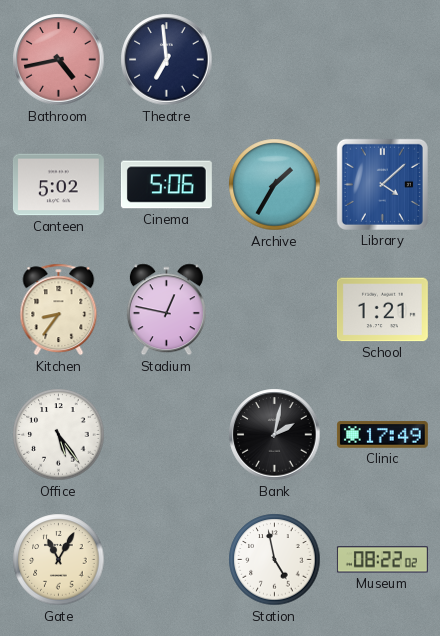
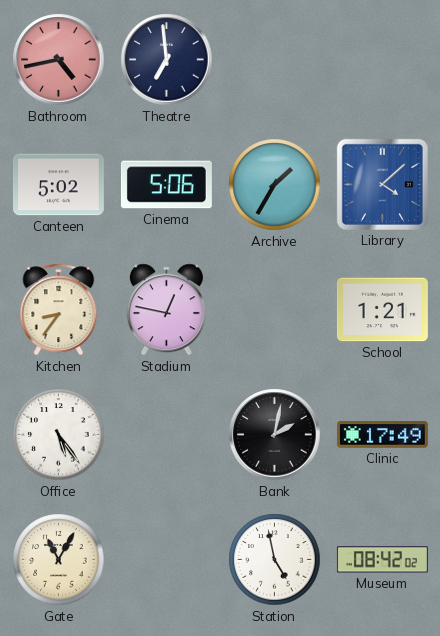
Museum: 08:22 -> 08:42
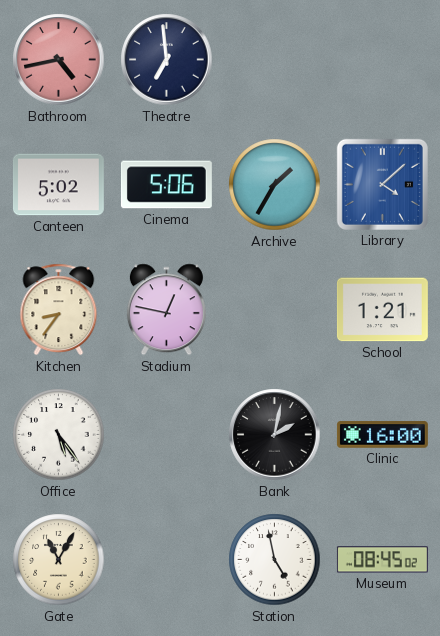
Clinic: 17:49 -> 16:00
Museum: 08:42 -> 08:45
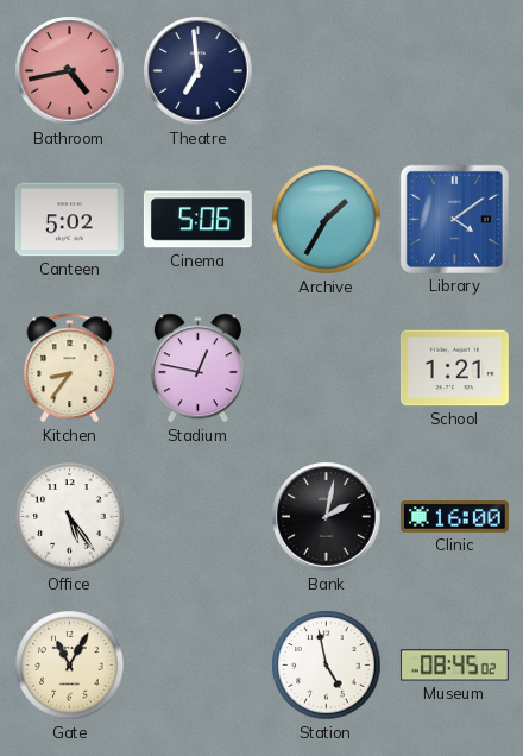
Library: 4:08 -> 4:09
